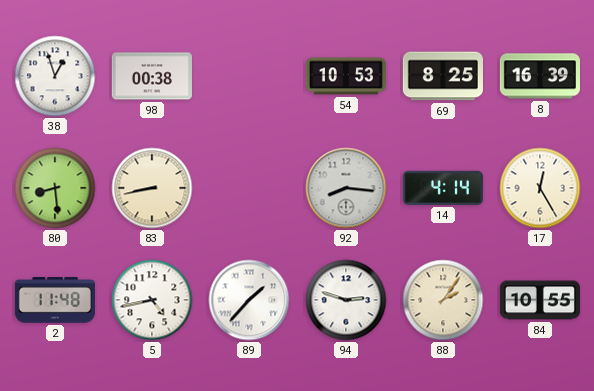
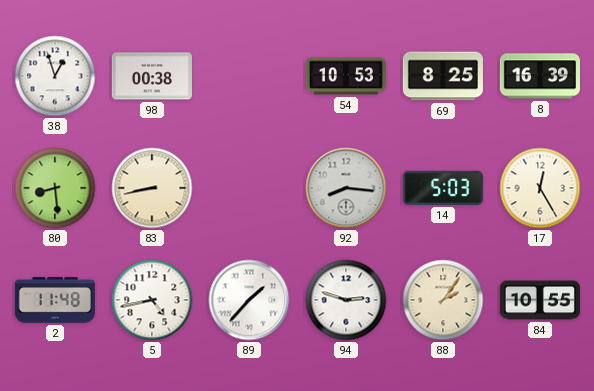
14: 4:14 -> 5:03
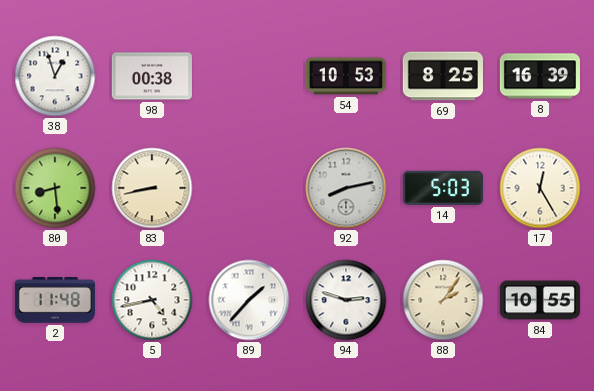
92: 8:16 -> 8:13
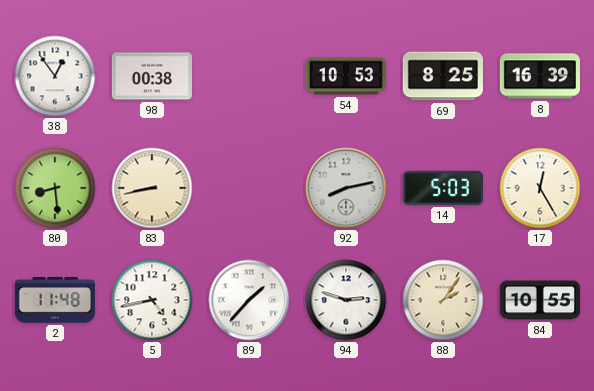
38: 12:57 -> 12:54
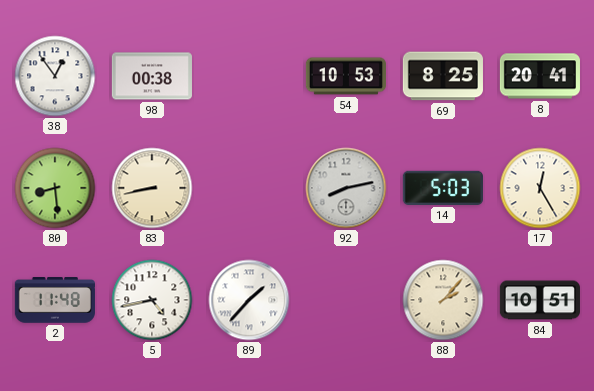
8: 16:39 -> 20:41
94: 2:48 -> none
88: 2:06 -> 2:07
84: 10:55 -> 10:51
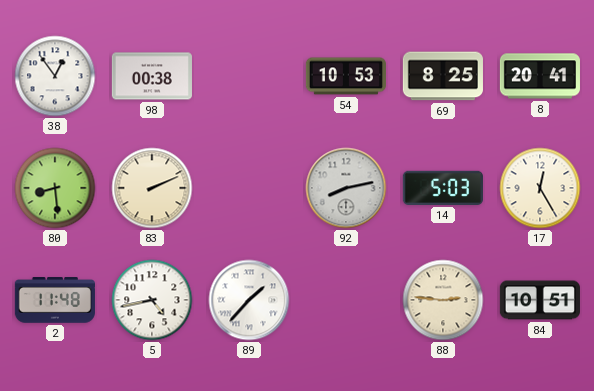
83: 8:43 -> 2:11
88: 2:07 -> 2:46
